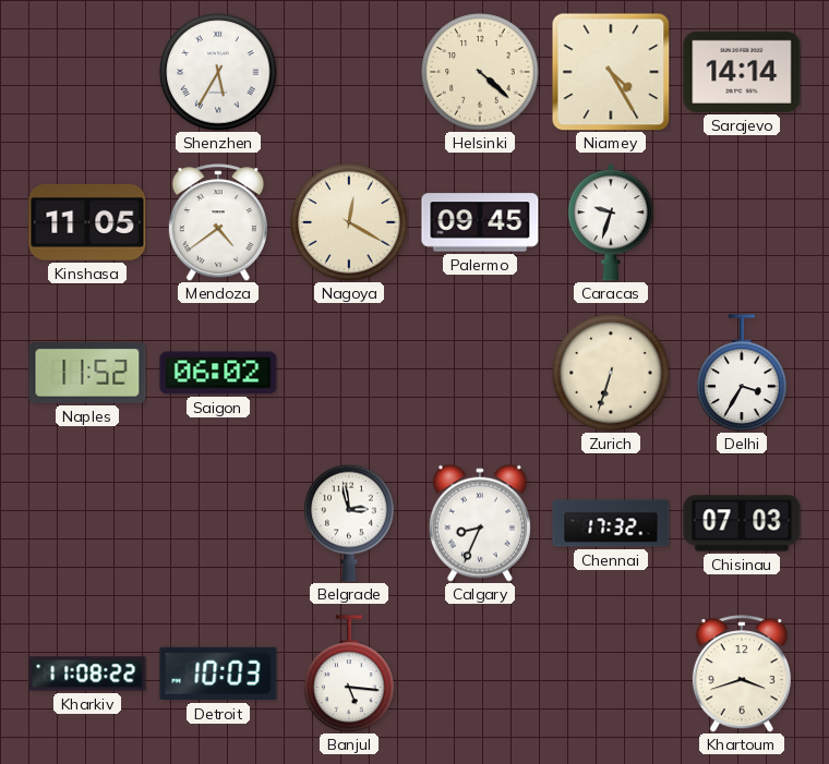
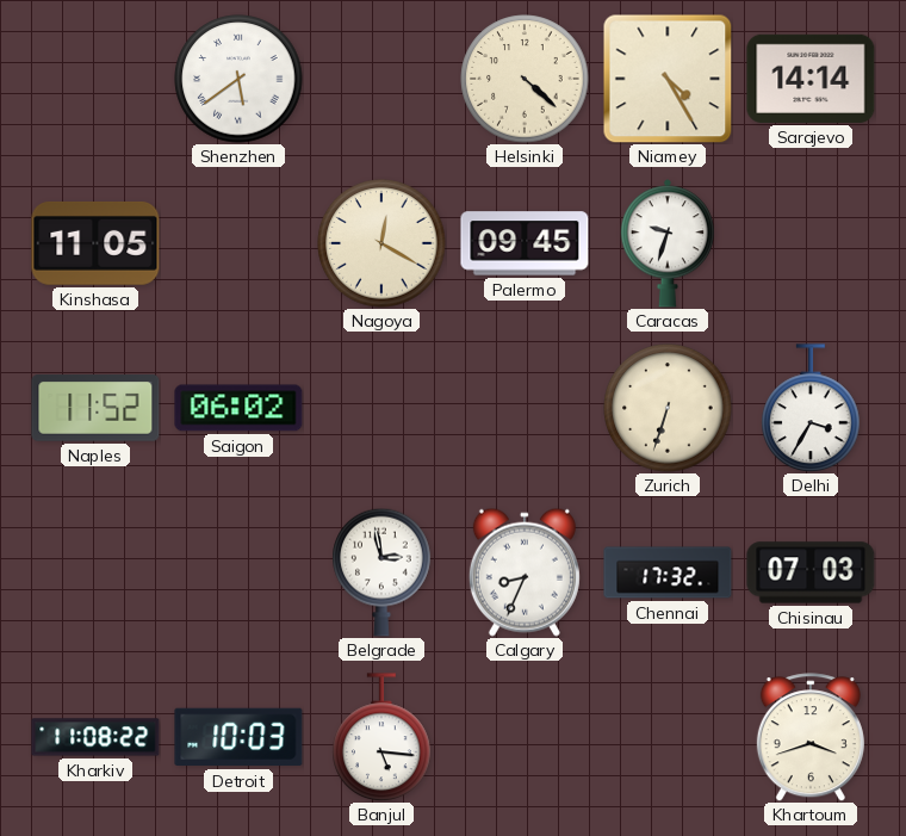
Shenzhen: 5:35 -> 5:39
Mendoza: 4:39 -> none
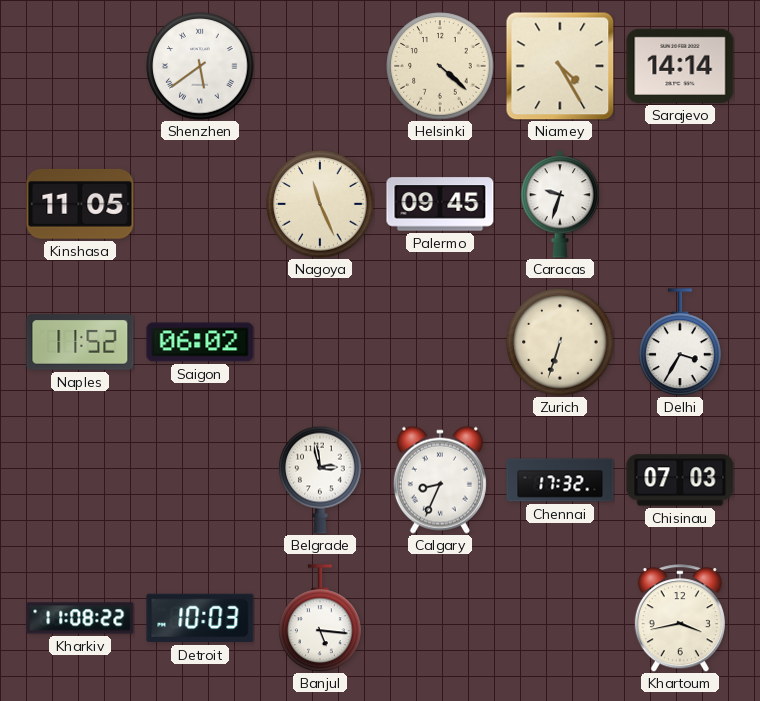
Nagoya: 12:20 -> 11:26
Khartoum: 3:42 -> 3:43
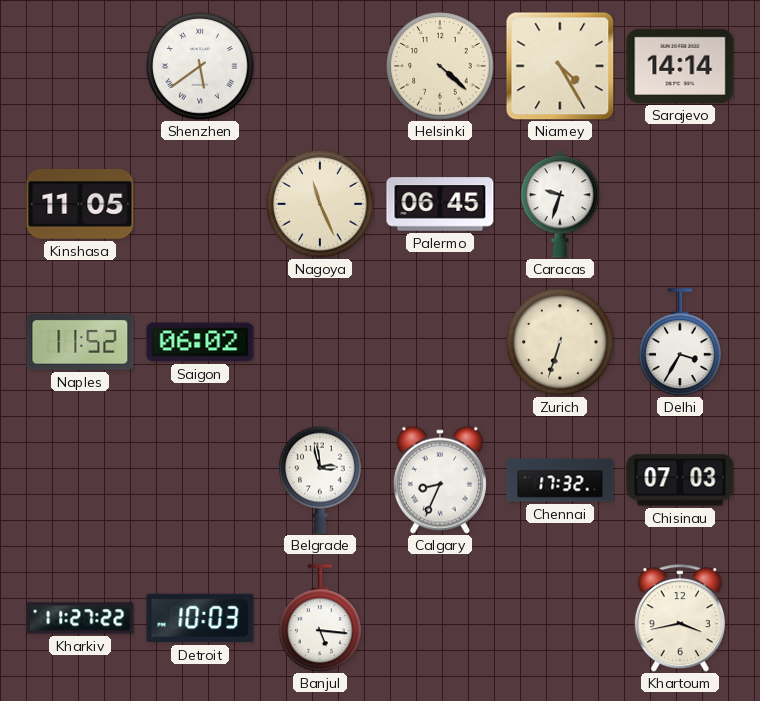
Palermo: 09:45 -> 06:45
Kharkiv: 11:08 -> 11:27
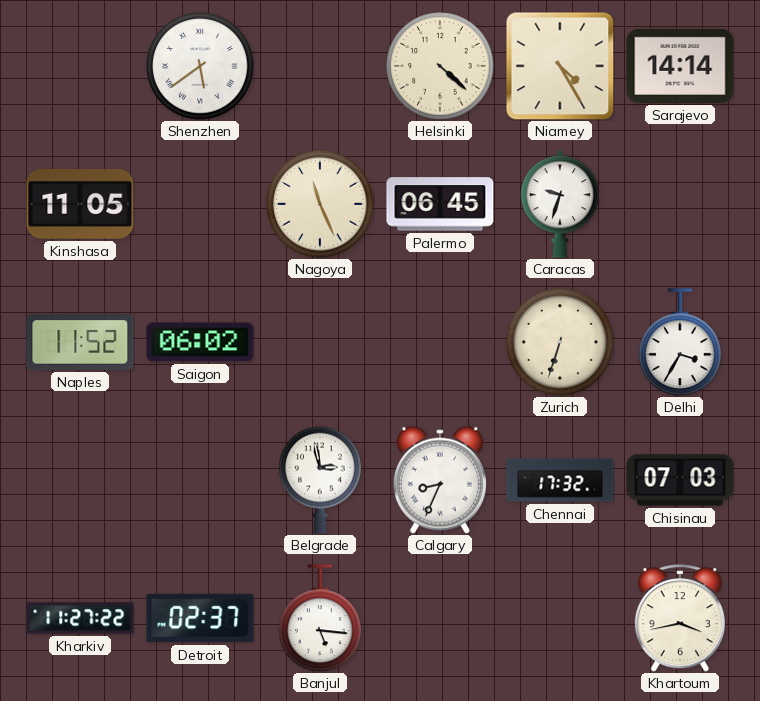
Detroit: 10:03 -> 02:37
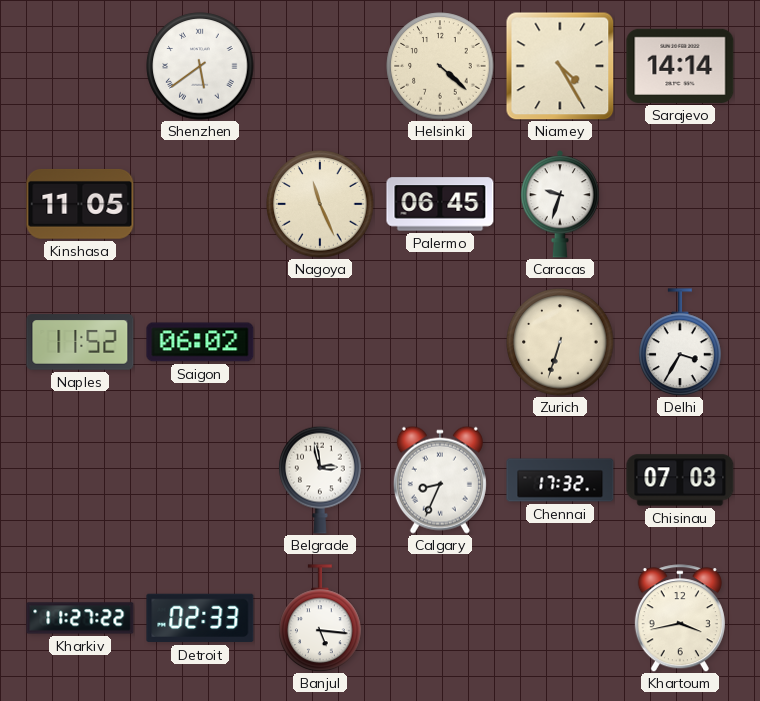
Detroit: 02:37 -> 02:33
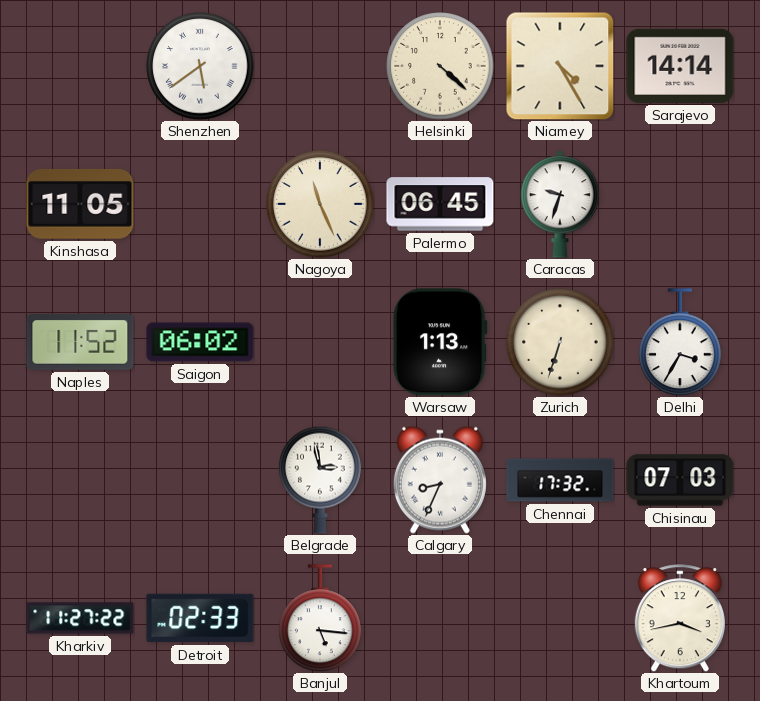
Warsaw: none -> 1:13
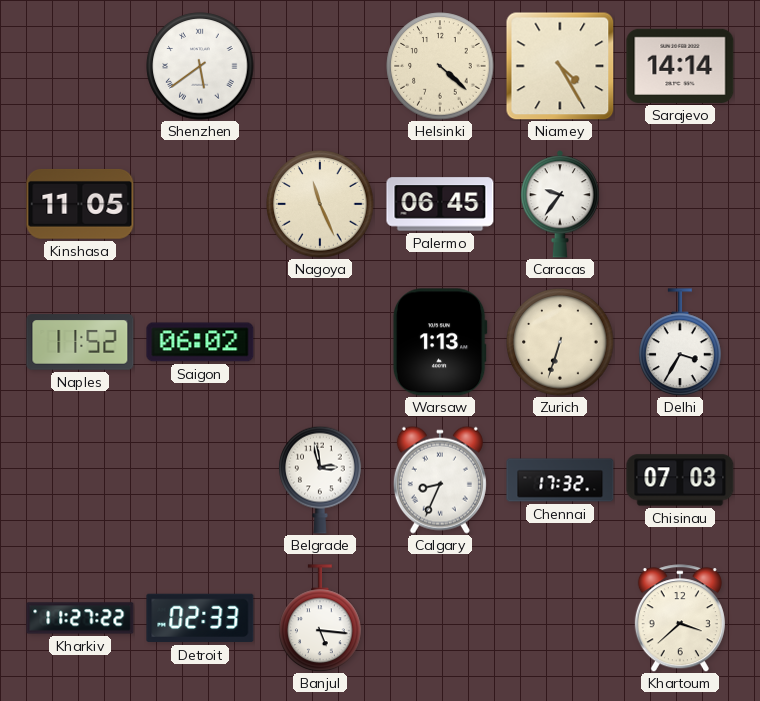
Caracas: 9:33 -> 9:36
Khartoum: 3:43 -> 3:38
